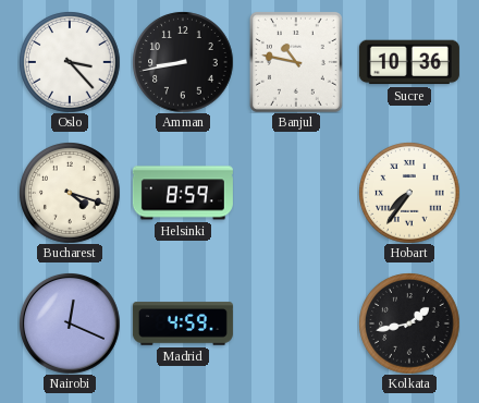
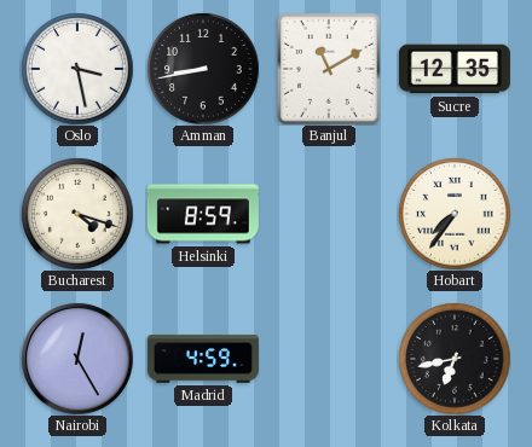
Oslo: 3:23 -> 3:28
Banjul: 10:47 -> 11:10
Sucre: 10:36 -> 12:35
Nairobi: 12:19 -> 12:25
Kolkata: 1:43 -> 6:43
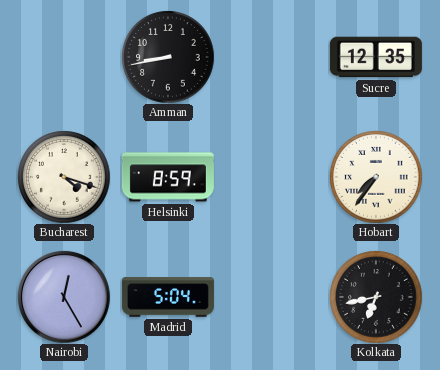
Oslo: 3:28 -> none
Banjul: 11:10 -> none
Madrid: 4:59 -> 5:04
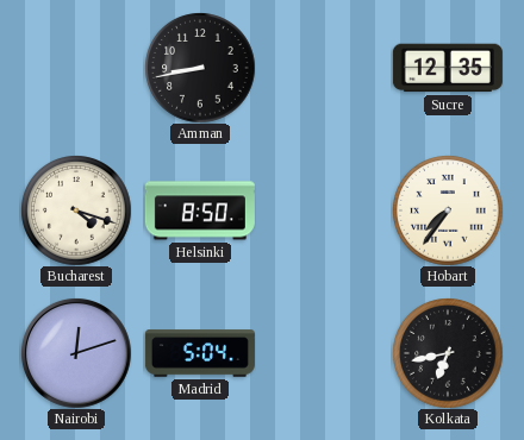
Helsinki: 8:59 -> 8:50
Nairobi: 12:25 -> 12:12
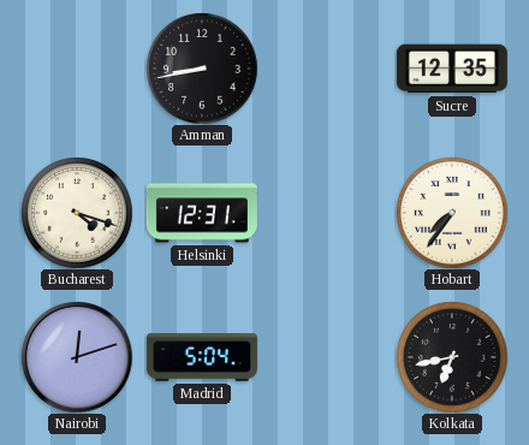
Helsinki: 8:50 -> 12:31
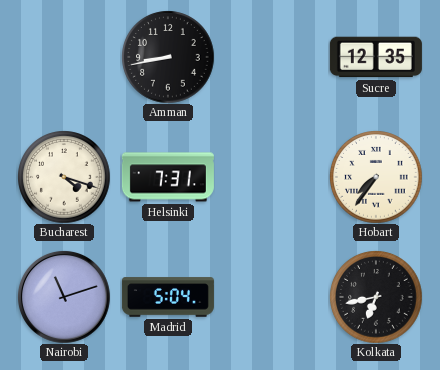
Helsinki: 12:31 -> 7:31
Nairobi: 12:12 -> 11:12
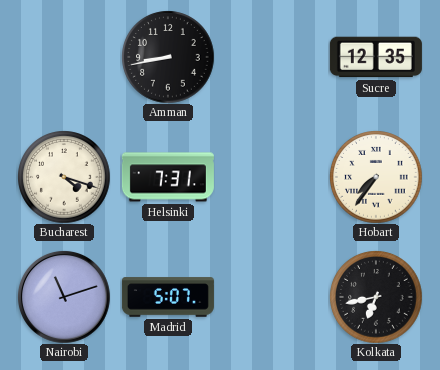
Madrid: 5:04 -> 5:07
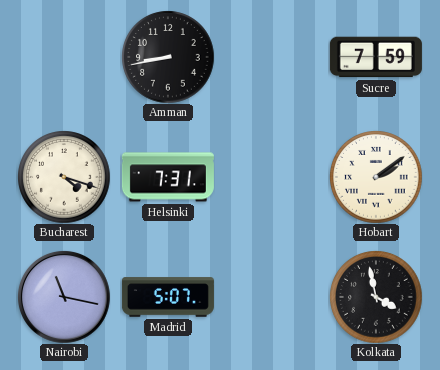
Sucre: 12:35 -> 7:59
Hobart: 7:36 -> 2:09
Nairobi: 11:12 -> 11:17
Kolkata: 6:43 -> 3:58
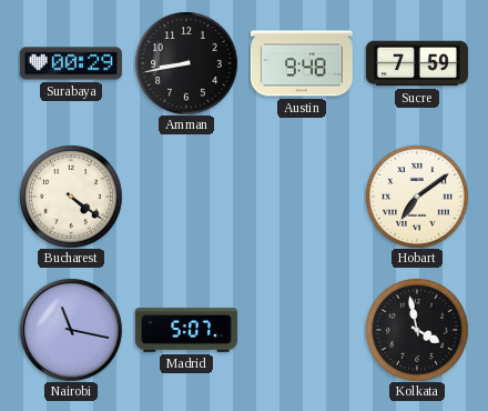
Surabaya: none -> 00:29
Austin: none -> 9:48
Bucharest: 4:18 -> 4:21
Helsinki: 7:31 -> none
Hobart: 2:09 -> 7:09
